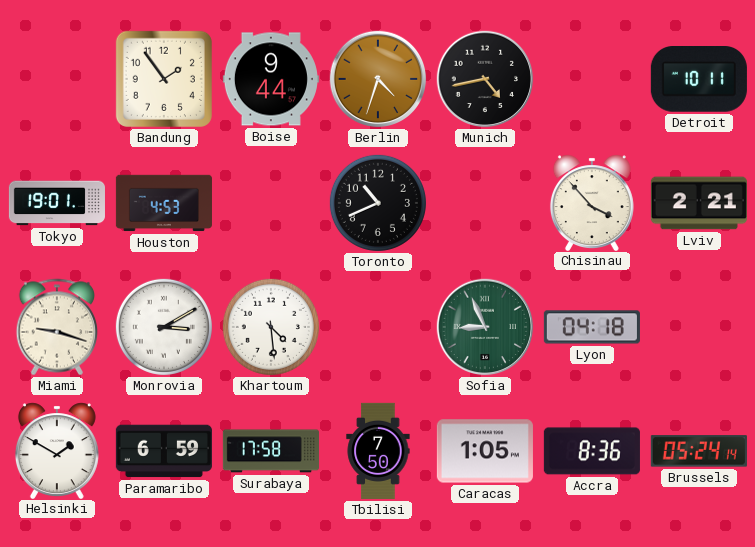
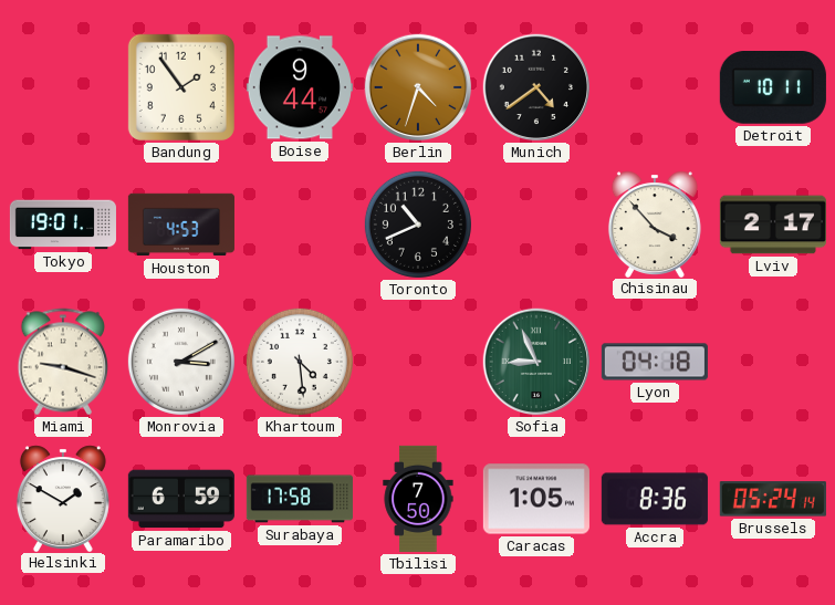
Munich: 4:43 -> 4:39
Lviv: 2:21 -> 2:17
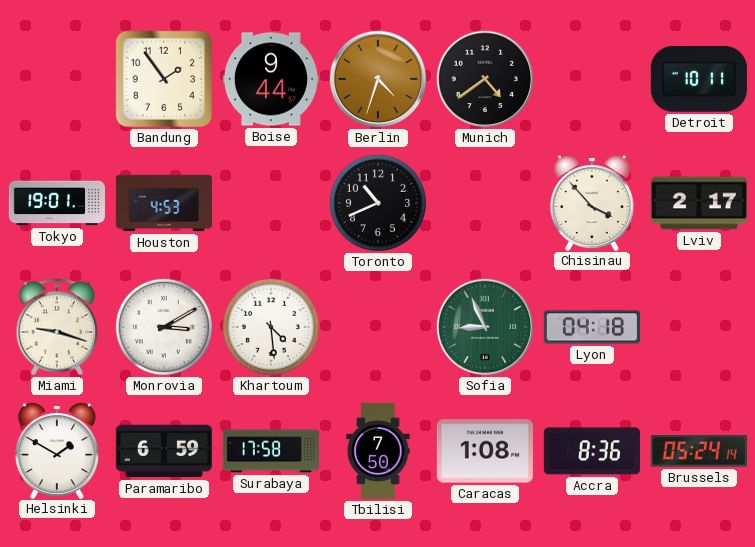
Caracas: 1:05 -> 1:08
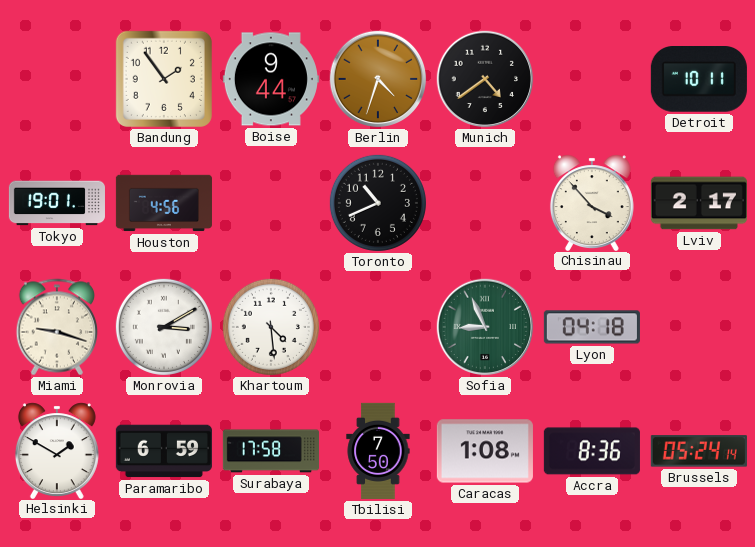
Houston: 4:53 -> 4:56
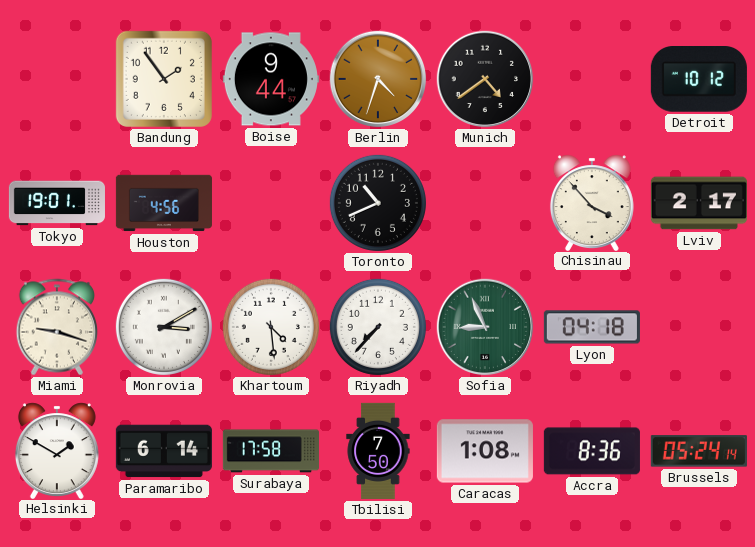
Detroit: 10:11 -> 10:12
Riyadh: none -> 7:37
Paramaribo: 6:59 -> 6:14
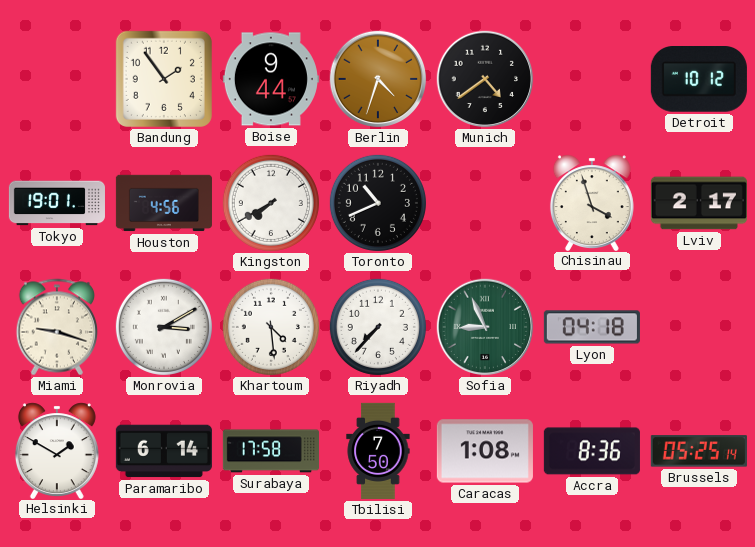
Kingston: none -> 7:40
Chisinau: 3:53 -> 3:57
Brussels: 05:24 -> 05:25
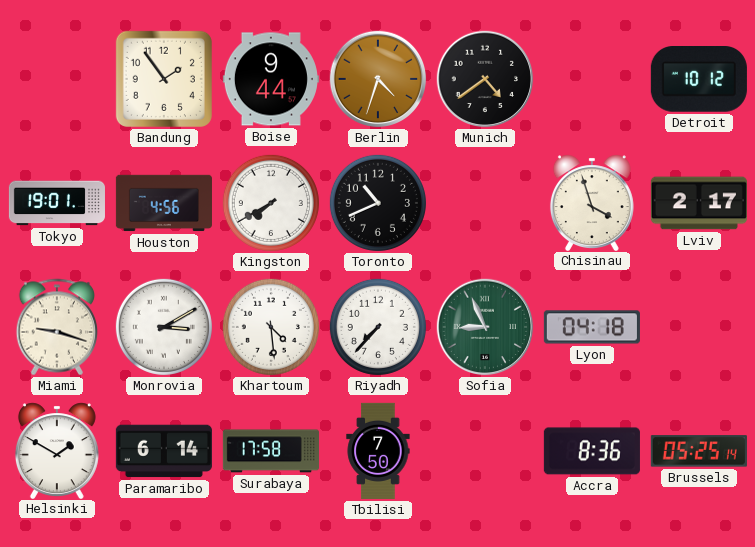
Caracas: 1:08 -> none
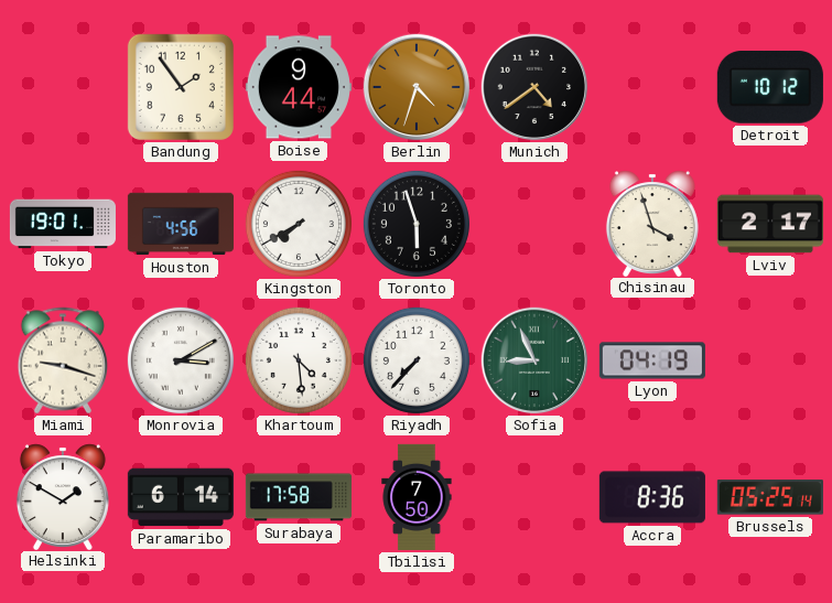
Toronto: 10:41 -> 5:57
Lyon: 04:18 -> 04:19
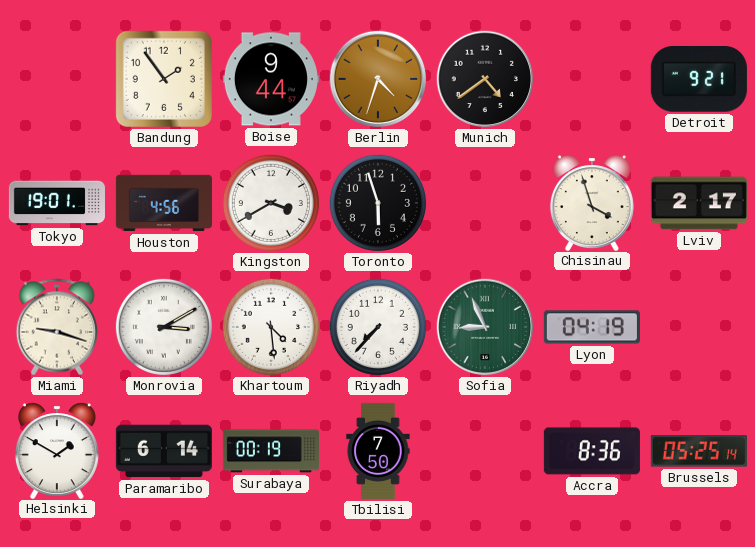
Detroit: 10:12 -> 9:21
Kingston: 7:40 -> 3:40
Surabaya: 17:58 -> 00:19
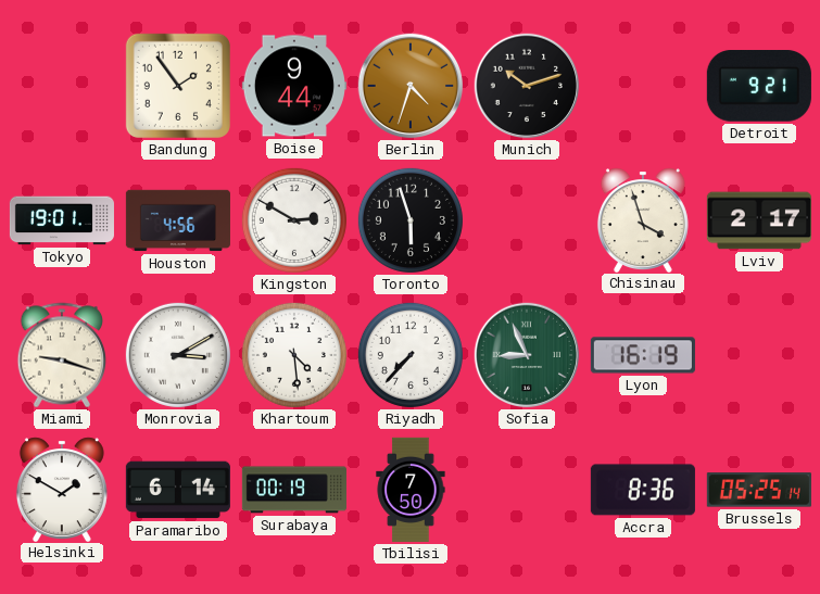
Munich: 4:39 -> 10:12
Kingston: 3:40 -> 2:50
Lyon: 04:19 -> 16:19
